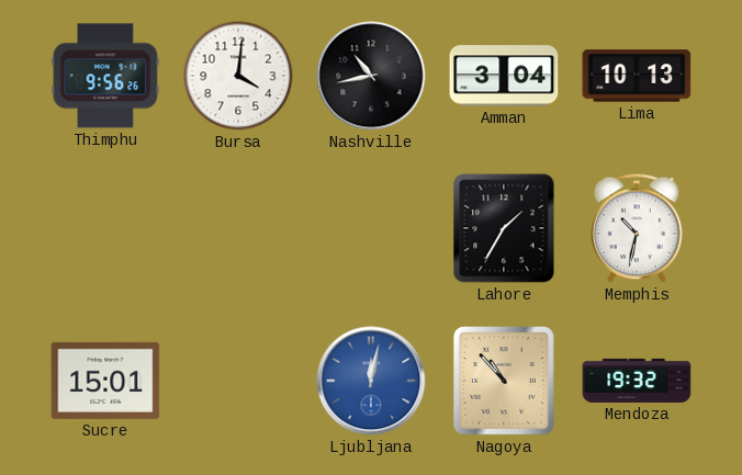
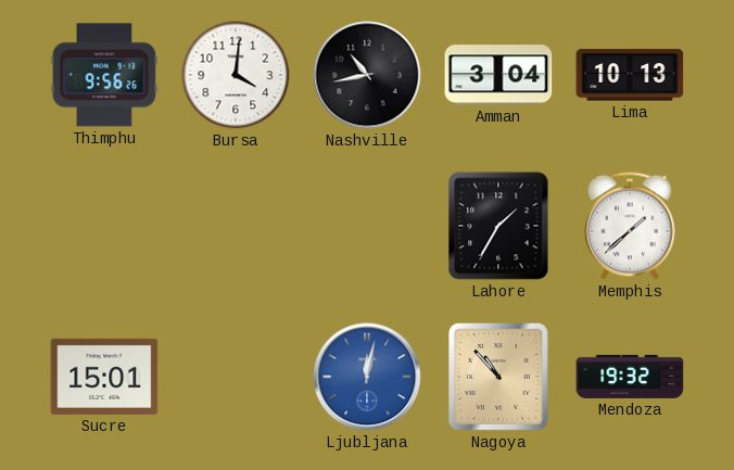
Memphis: 10:32 -> 1:38
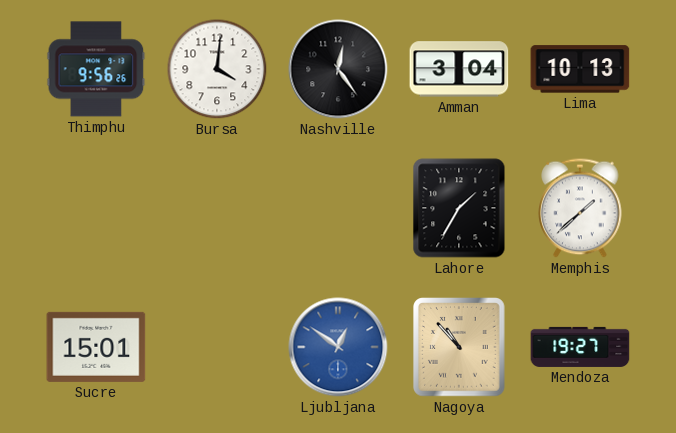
Nashville: 10:43 -> 12:24
Ljubljana: 12:02 -> 12:51
Mendoza: 19:32 -> 19:27
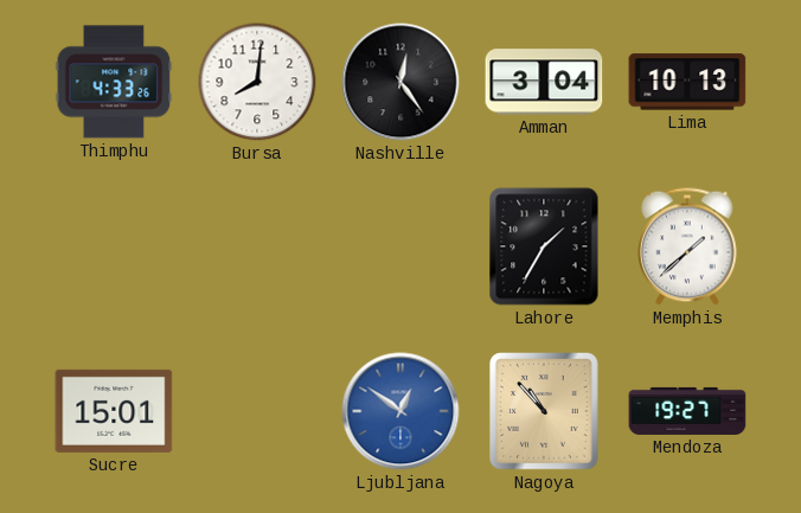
Thimphu: 9:56 -> 4:33
Bursa: 4:01 -> 8:01
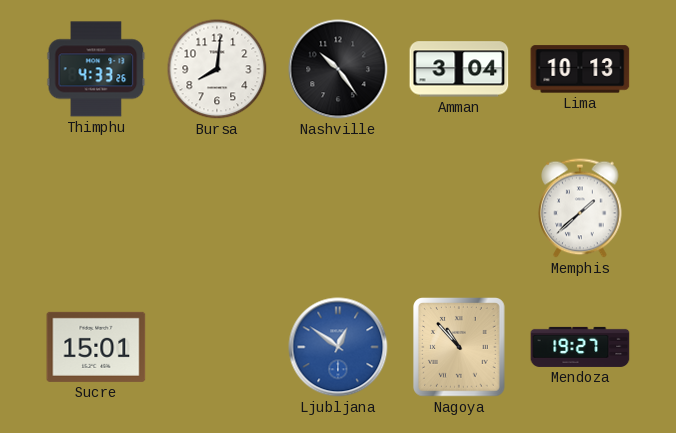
Nashville: 12:24 -> 10:24
Lahore: 1:35 -> none
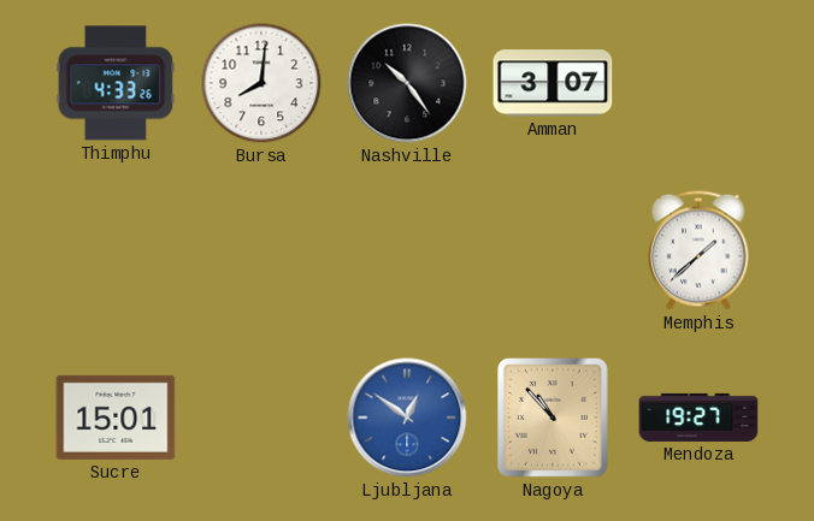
Amman: 3:04 -> 3:07
Lima: 10:13 -> none
